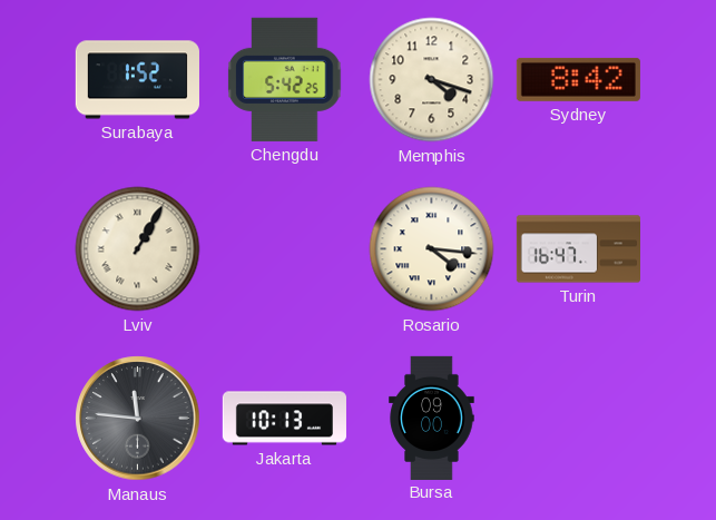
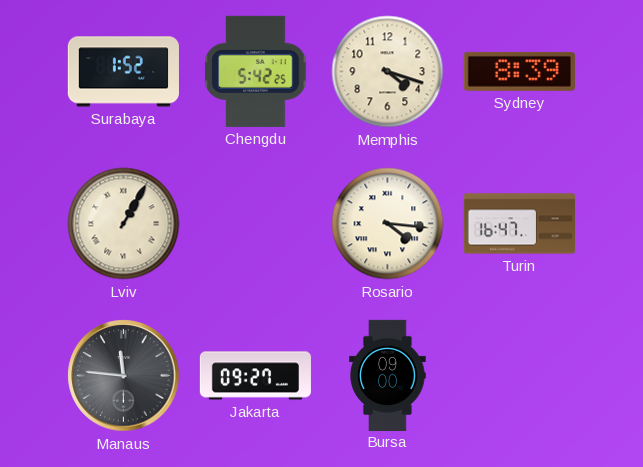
Sydney: 8:42 -> 8:39
Jakarta: 10:13 -> 09:27
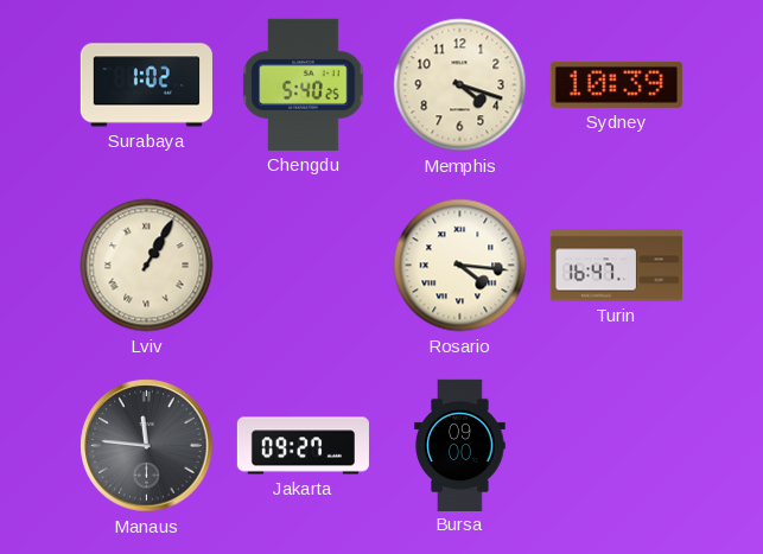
Surabaya: 1:52 -> 1:02
Chengdu: 5:42 -> 5:40
Sydney: 8:39 -> 10:39
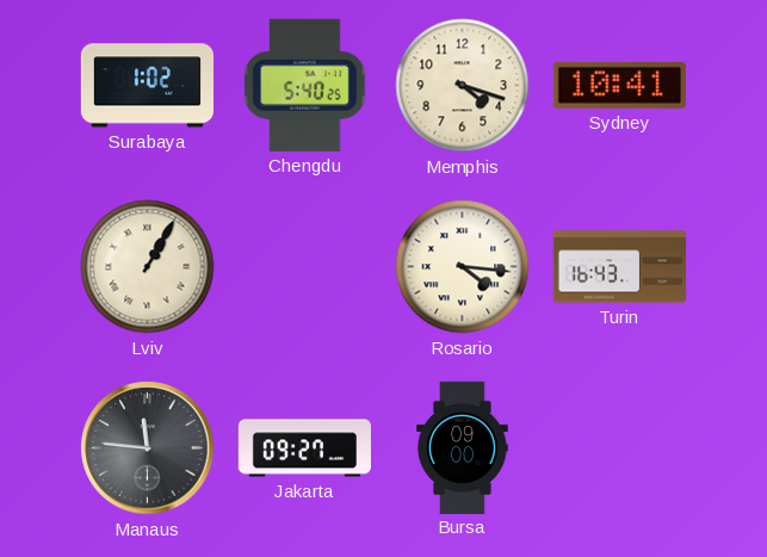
Sydney: 10:39 -> 10:41
Turin: 16:47 -> 16:43
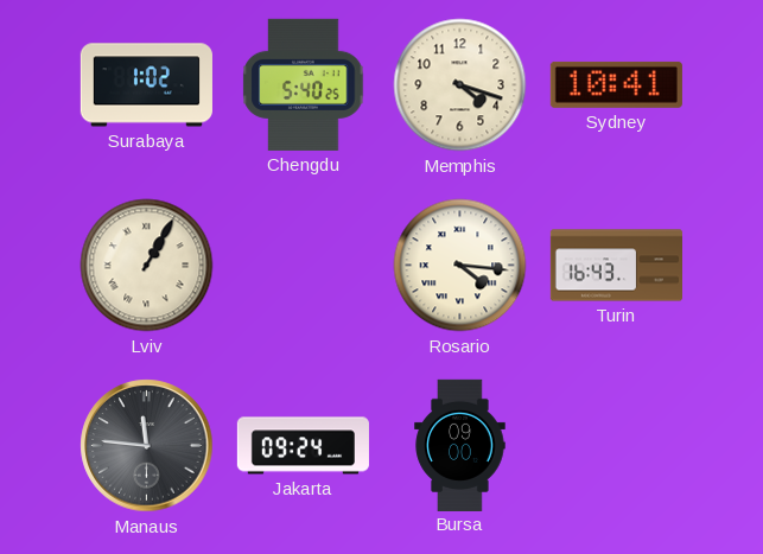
Jakarta: 09:27 -> 09:24
